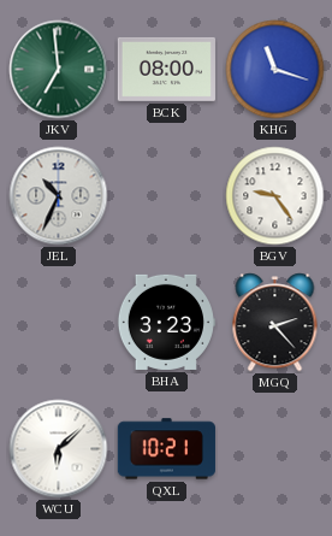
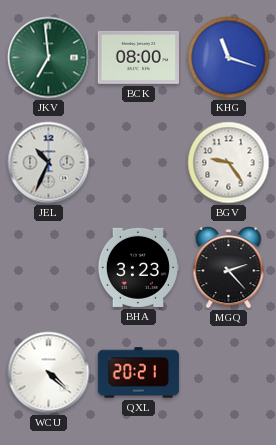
WCU: 6:08 -> 4:22
QXL: 10:21 -> 20:21
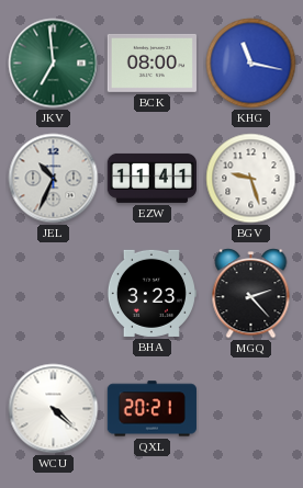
KHG: 11:18 -> 11:17
EZW: none -> 11:41
BGV: 9:24 -> 9:27
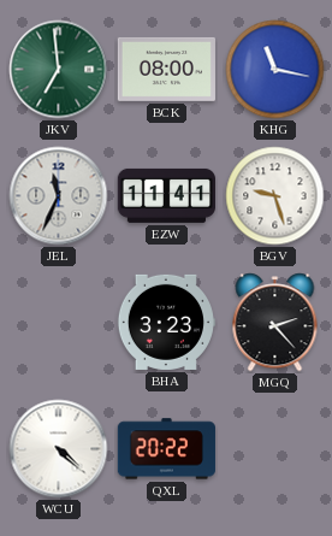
JEL: 10:34 -> 11:34
QXL: 20:21 -> 20:22
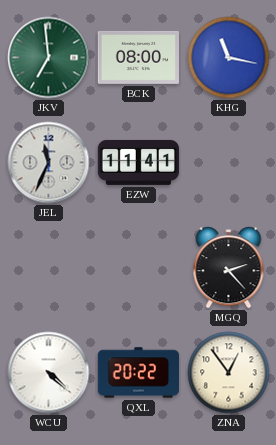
BGV: 9:27 -> none
BHA: 3:23 -> none
ZNA: none -> 12:54
